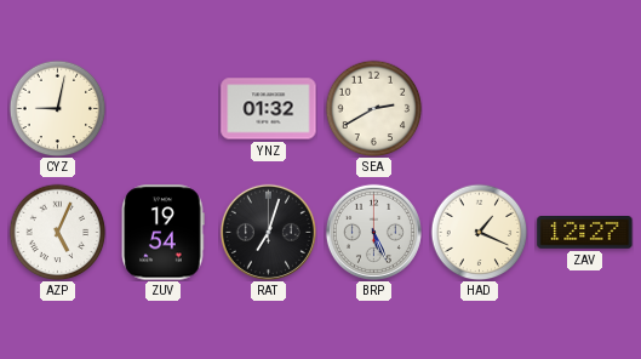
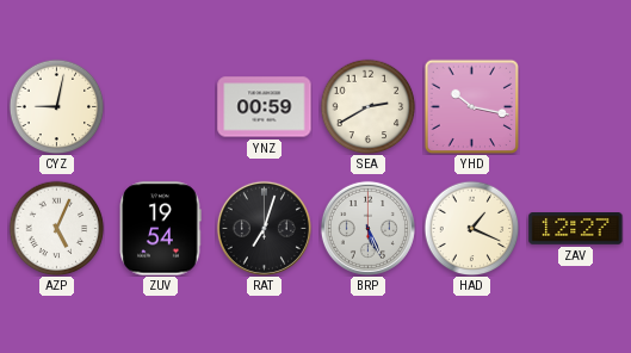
YNZ: 01:32 -> 00:59
YHD: none -> 10:17
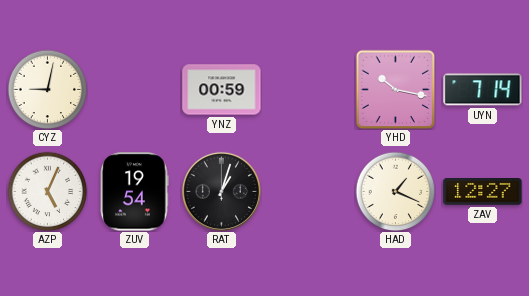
SEA: 2:40 -> none
UYN: none -> 7:14
RAT: 7:03 -> 1:03
BRP: 5:26 -> none
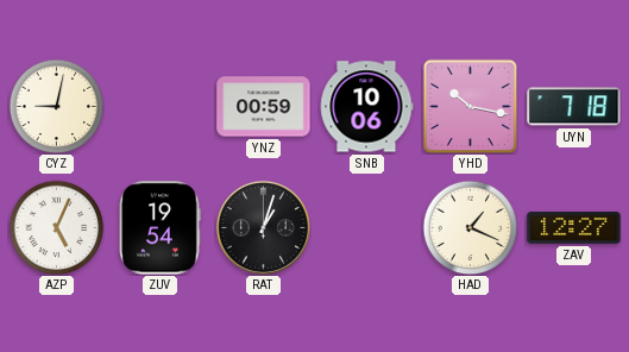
SNB: none -> 10:06
UYN: 7:14 -> 7:18
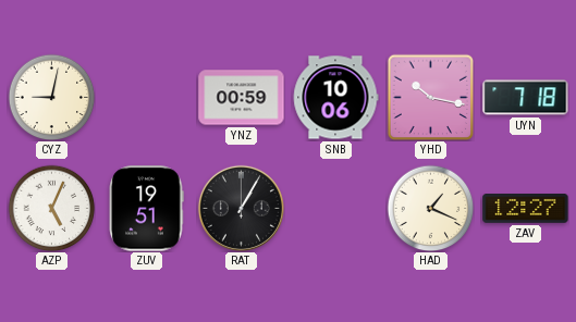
ZUV: 19:54 -> 19:51
RAT: 1:03 -> 1:05
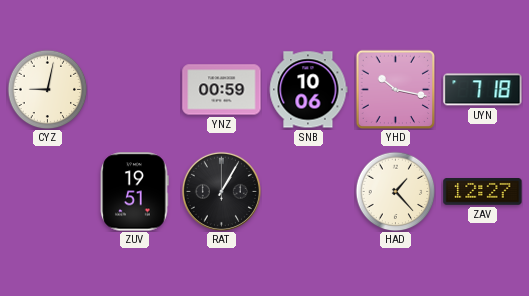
AZP: 5:04 -> none
HAD: 1:19 -> 1:23
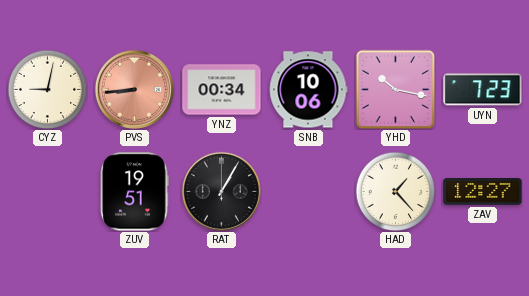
PVS: none -> 8:44
YNZ: 00:59 -> 00:34
UYN: 7:18 -> 7:23
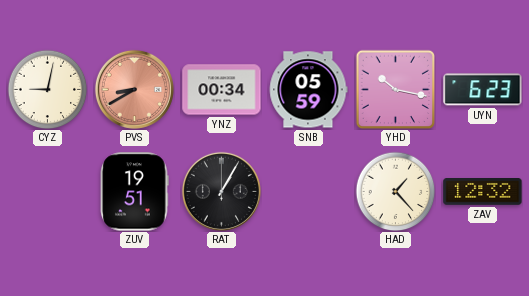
PVS: 8:44 -> 8:40
SNB: 10:06 -> 05:59
UYN: 7:23 -> 6:23
ZAV: 12:27 -> 12:32
